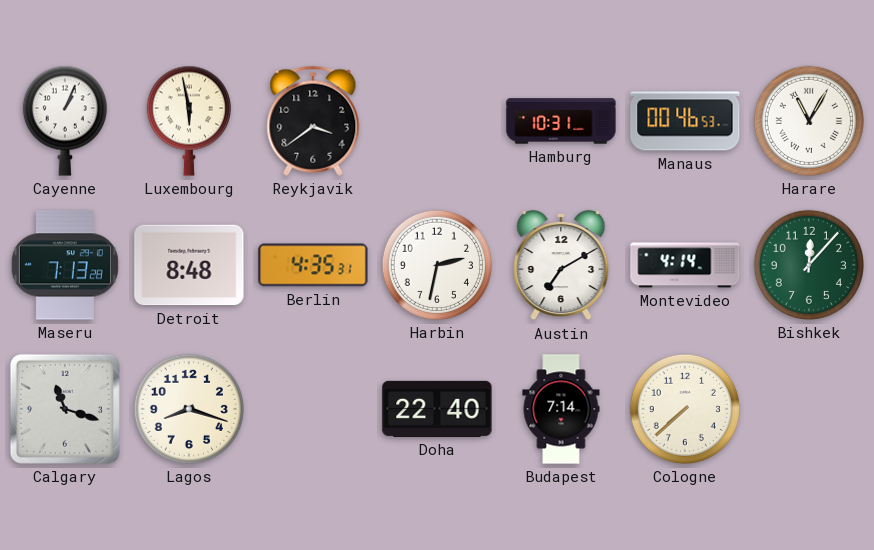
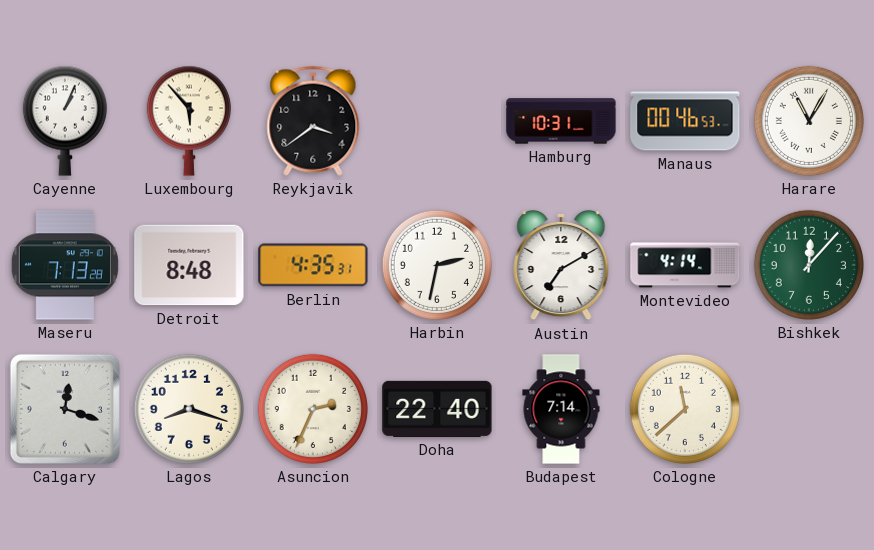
Luxembourg: 5:58 -> 5:53
Calgary: 11:18 -> 12:18
Asuncion: none -> 2:34
Cologne: 7:38 -> 11:38
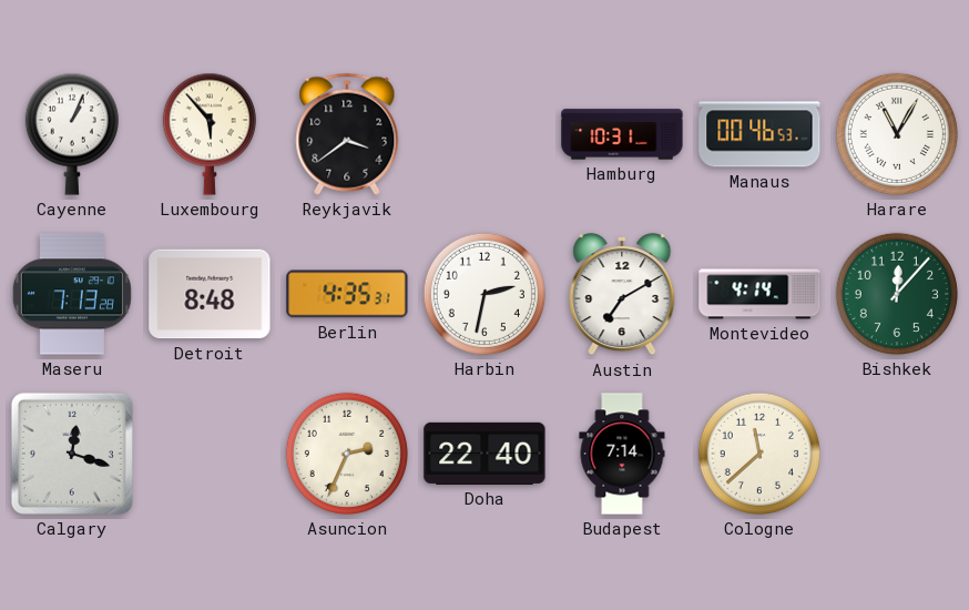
Lagos: 8:18 -> none
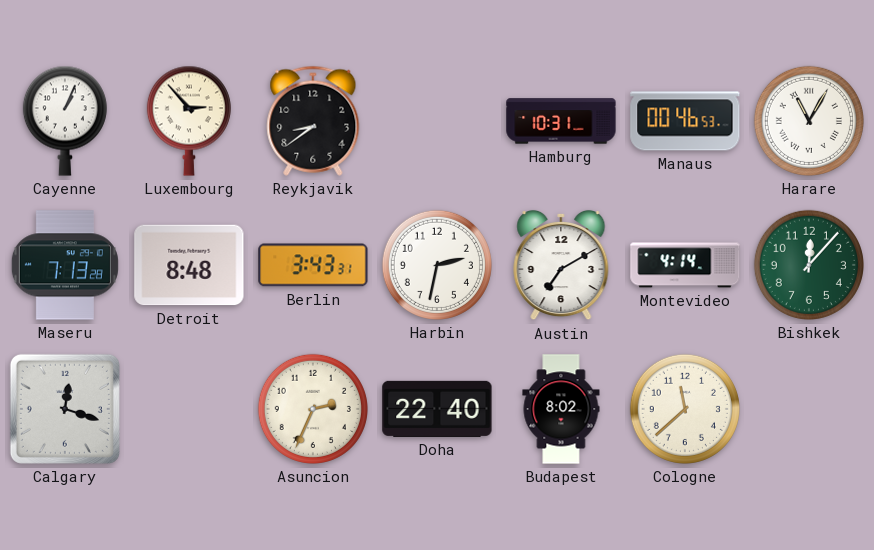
Luxembourg: 5:53 -> 2:53
Reykjavik: 3:39 -> 8:39
Berlin: 4:35 -> 3:43
Budapest: 7:14 -> 8:02
